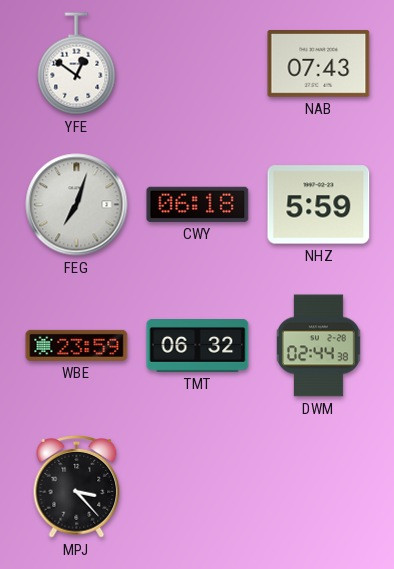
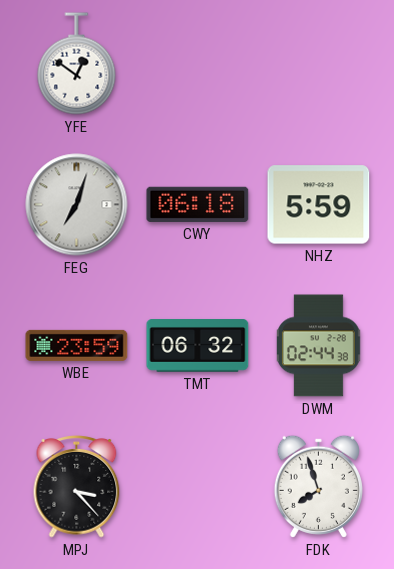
NAB: 07:43 -> none
FDK: none -> 7:57
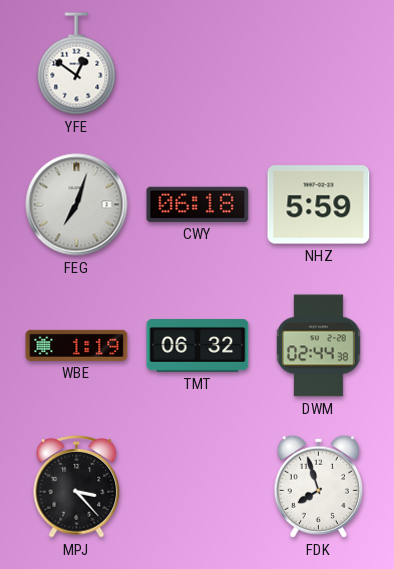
WBE: 23:59 -> 1:19
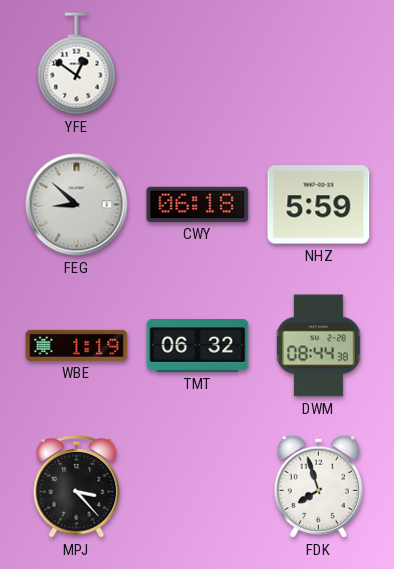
FEG: 7:03 -> 8:52
DWM: 02:44 -> 08:44
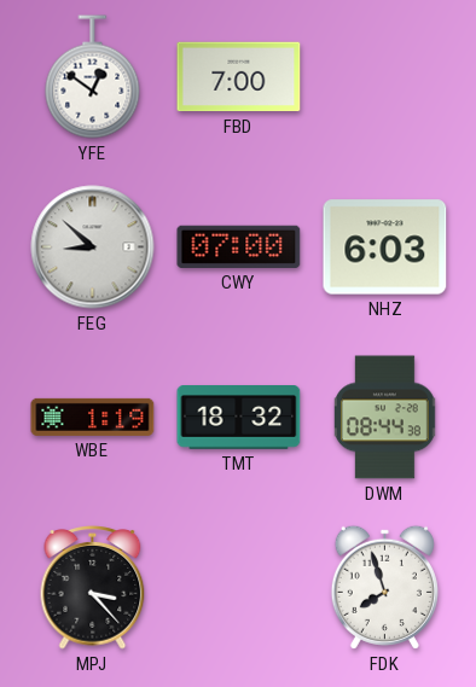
FBD: none -> 7:00
CWY: 06:18 -> 07:00
NHZ: 5:59 -> 6:03
TMT: 06:32 -> 18:32
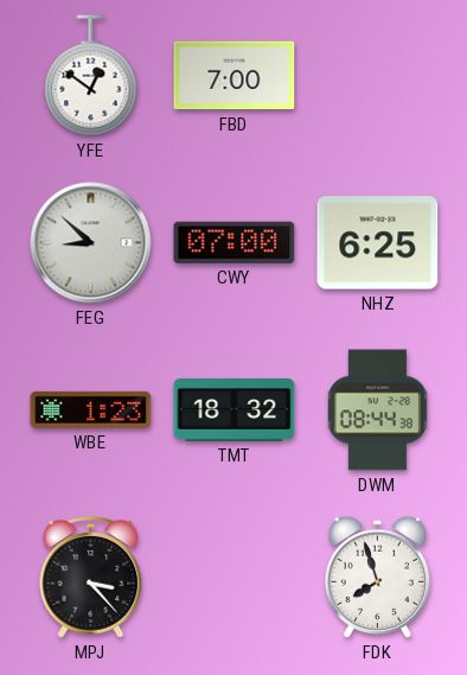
NHZ: 6:03 -> 6:25
WBE: 1:19 -> 1:23
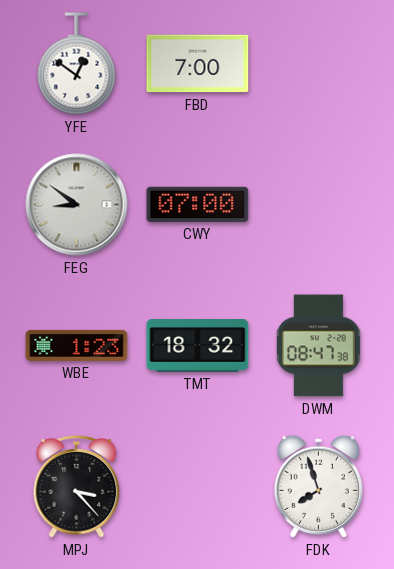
FEG: 8:52 -> 8:51
NHZ: 6:25 -> none
DWM: 08:44 -> 08:47
